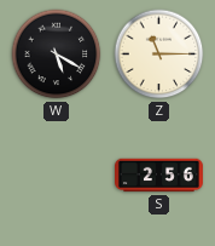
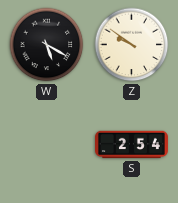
Z: 11:15 -> 9:51
S: 2:56 -> 2:54
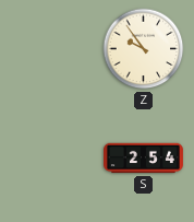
W: 5:20 -> none
Z: 9:51 -> 9:54
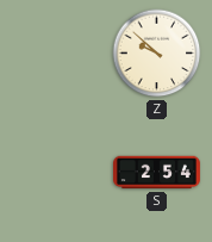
Z: 9:54 -> 9:52
